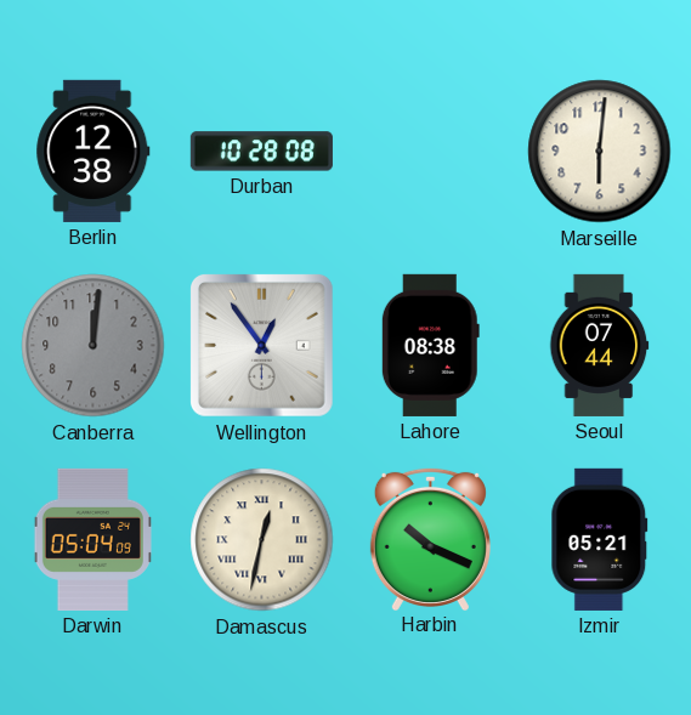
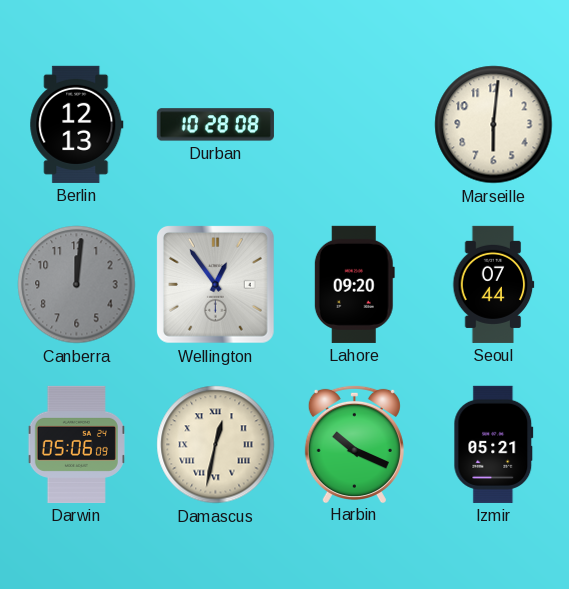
Berlin: 12:38 -> 12:13
Lahore: 08:38 -> 09:20
Darwin: 05:04 -> 05:06
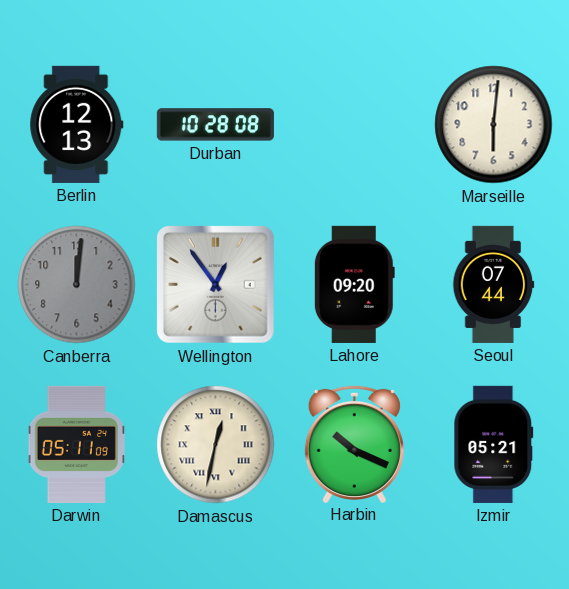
Darwin: 05:06 -> 05:11
